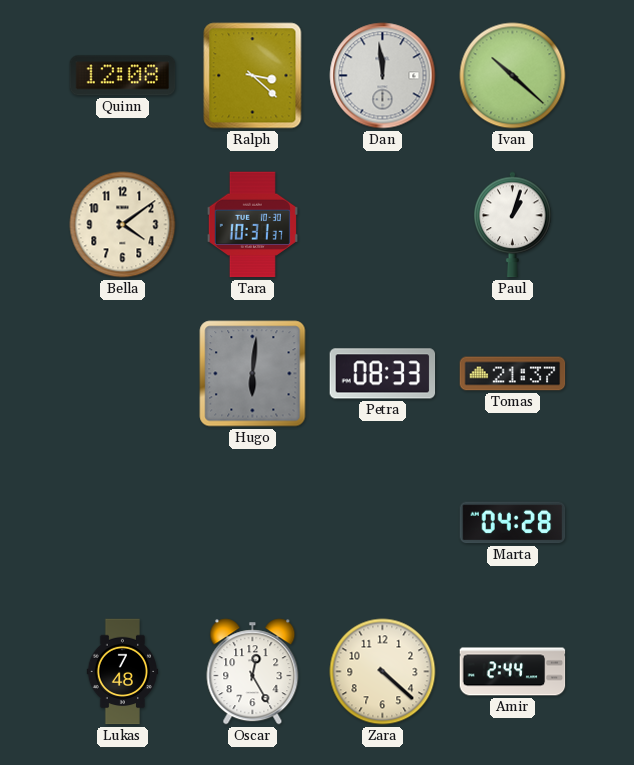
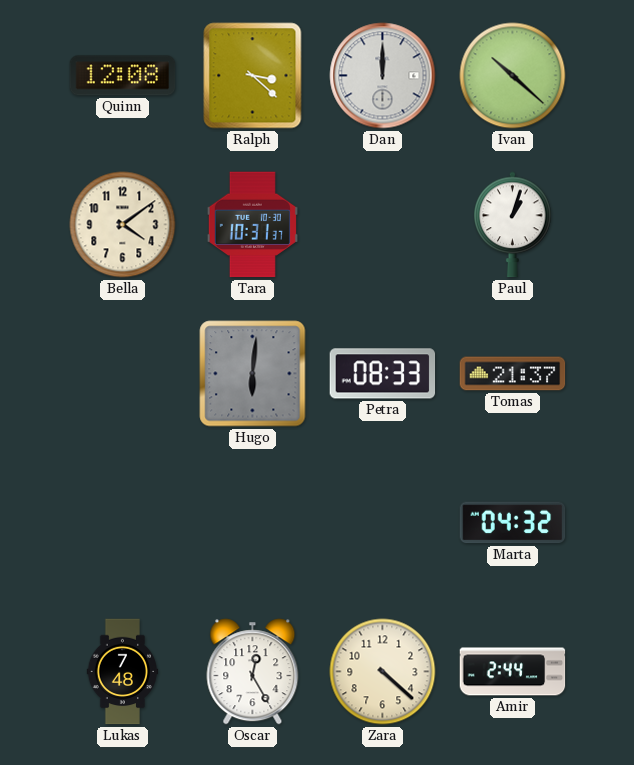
Dan: 11:59 -> 12:00
Marta: 04:28 -> 04:32
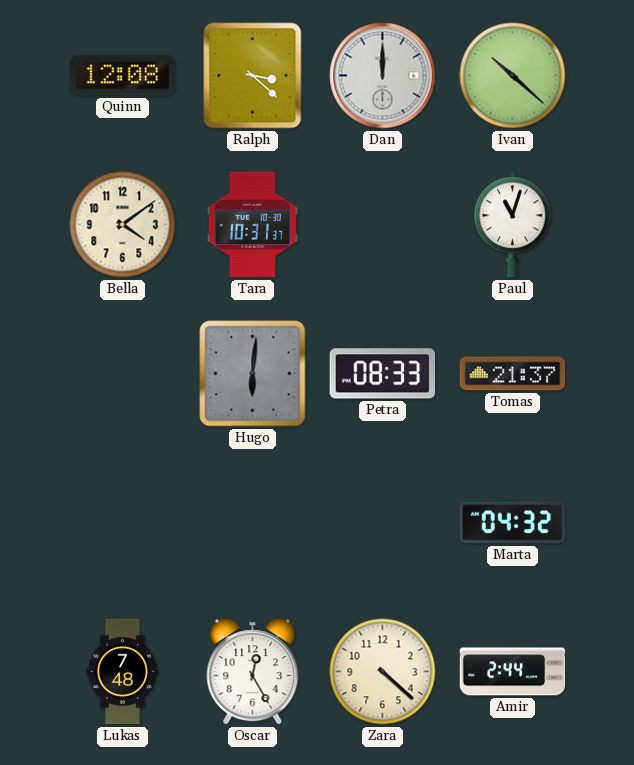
Paul: 1:03 -> 11:03
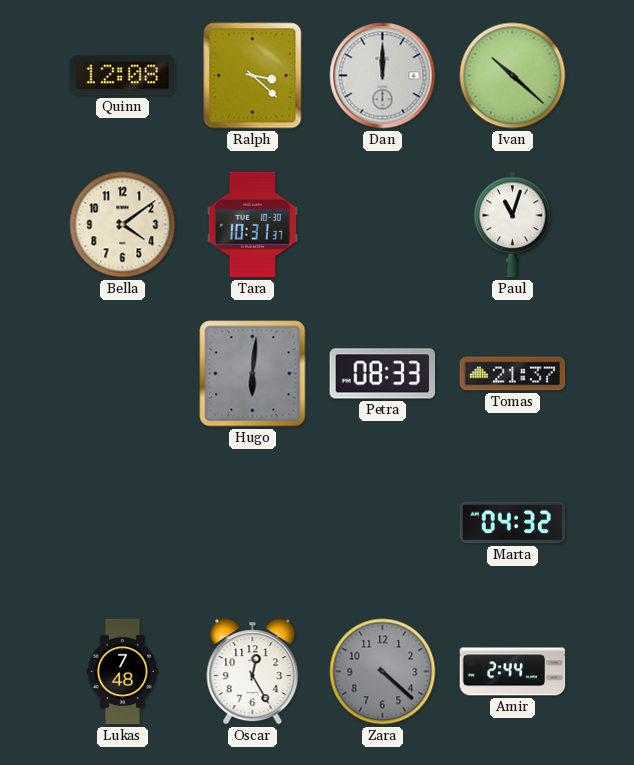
Zara dial: cream -> grey
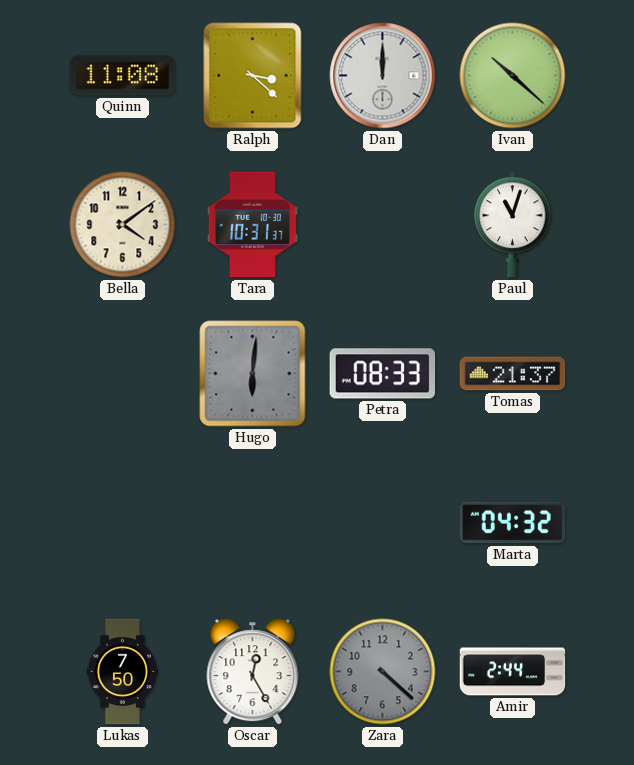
Quinn: 12:08 -> 11:08
Lukas: 7:48 -> 7:50
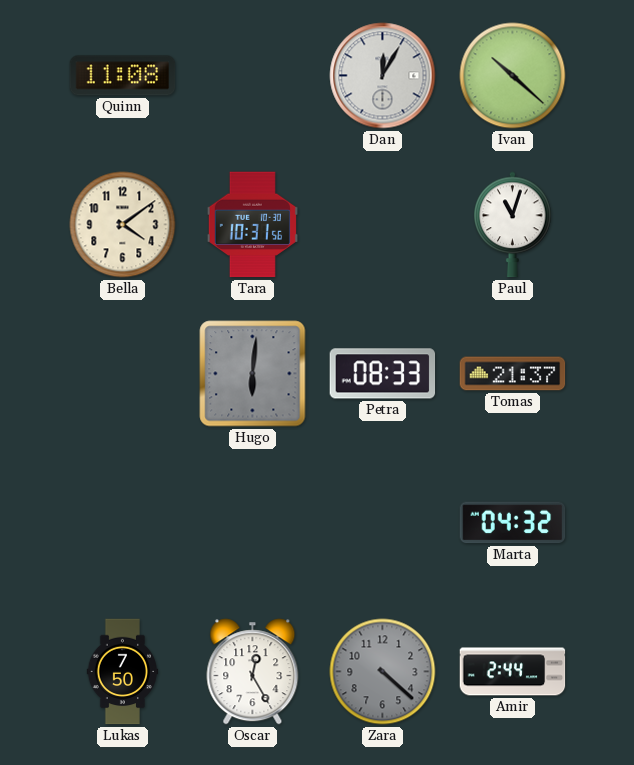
Ralph: 3:22 -> none
Dan: 12:00 -> 12:05
Tara: 10:31:37 -> 10:31:56
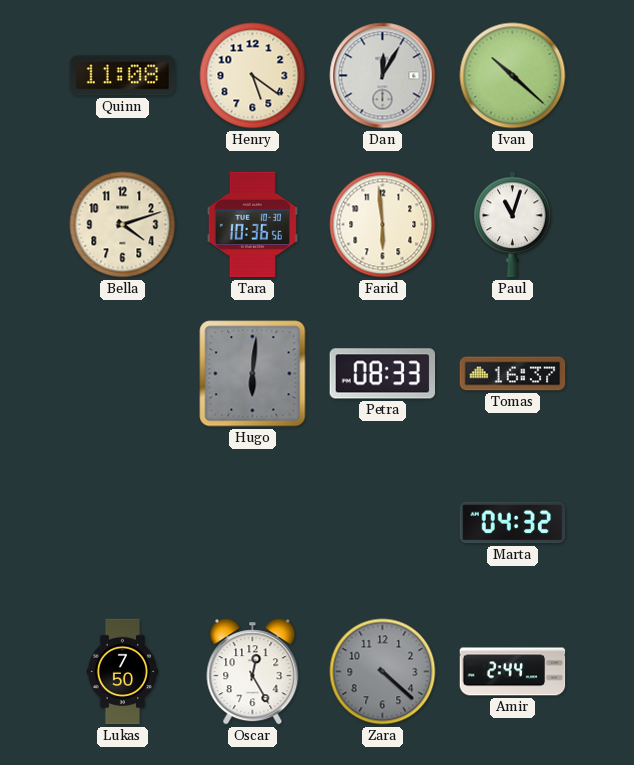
Henry: none -> 5:21
Bella: 4:09 -> 4:12
Tara: 10:31 -> 10:36
Farid: none -> 5:59
Tomas: 21:37 -> 16:37
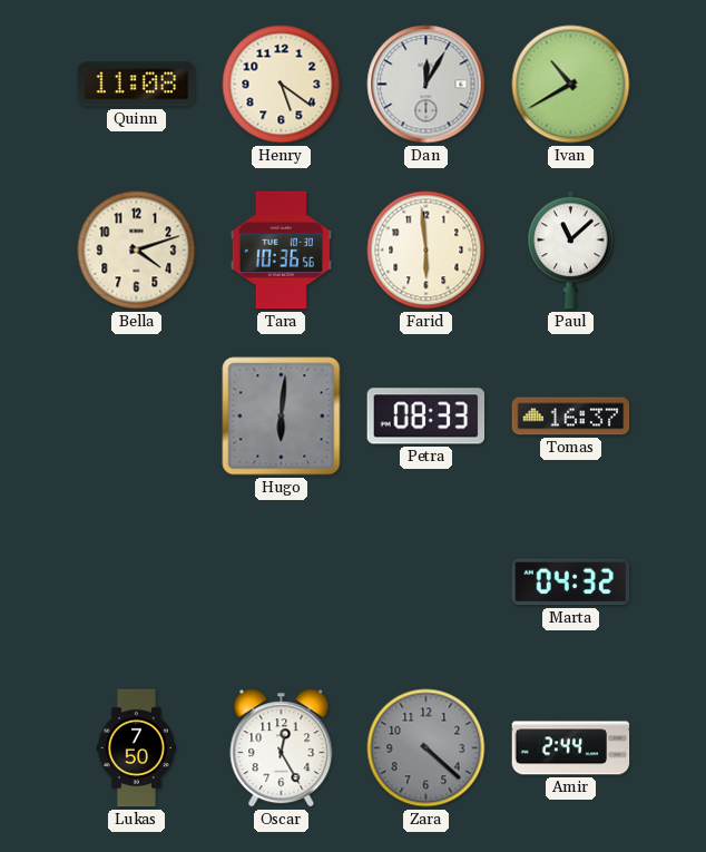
Ivan: 10:22 -> 10:40
Paul: 11:03 -> 11:08
